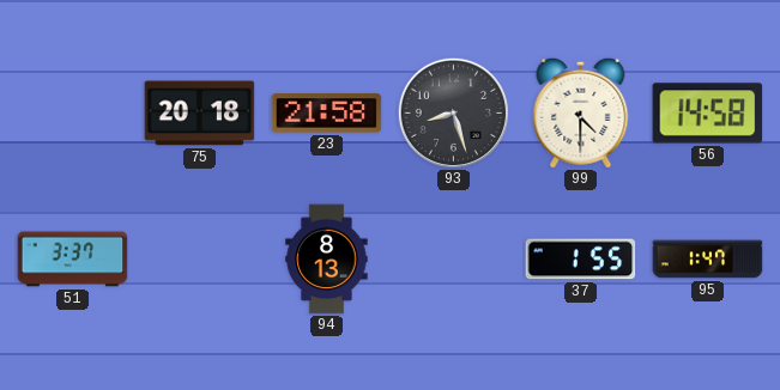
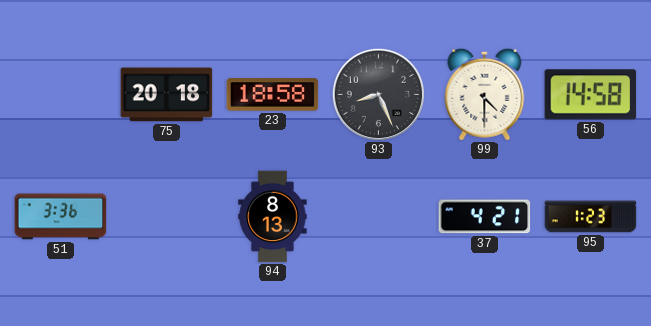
23: 21:58 -> 18:58
93: 8:27 -> 8:26
51: 3:37 -> 3:36
37: 1:55 -> 4:21
95: 1:47 -> 1:23
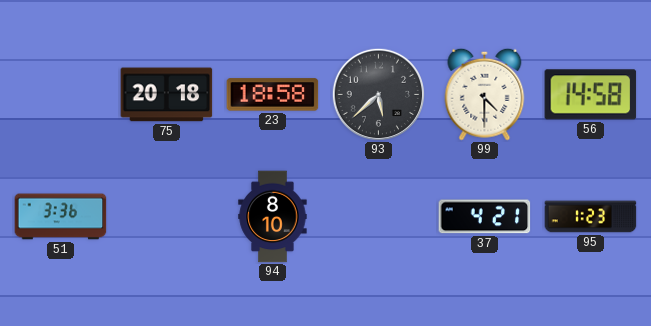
93: 8:26 -> 5:38
94: 8:13 -> 8:10
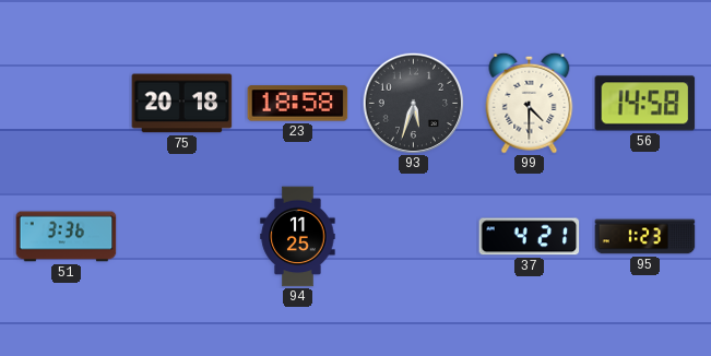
93: 5:38 -> 5:33
94: 8:10 -> 11:25
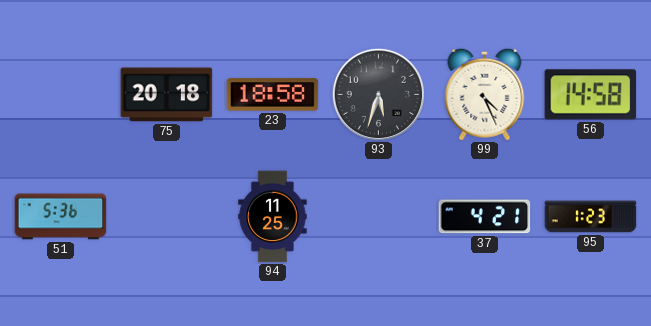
99: 4:30 -> 4:26
51: 3:36 -> 5:36
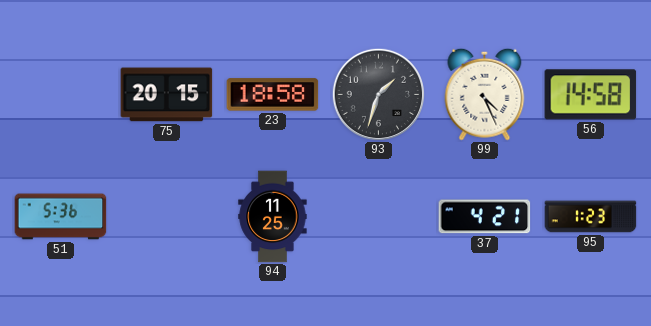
75: 20:18 -> 20:15
93: 5:33 -> 1:33
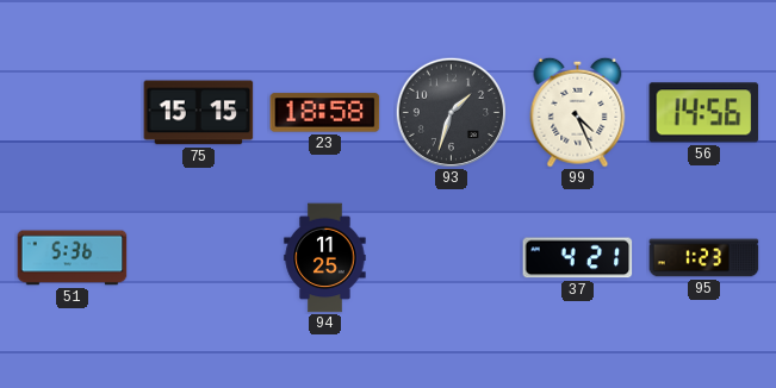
75: 20:15 -> 15:15
56: 14:58 -> 14:56
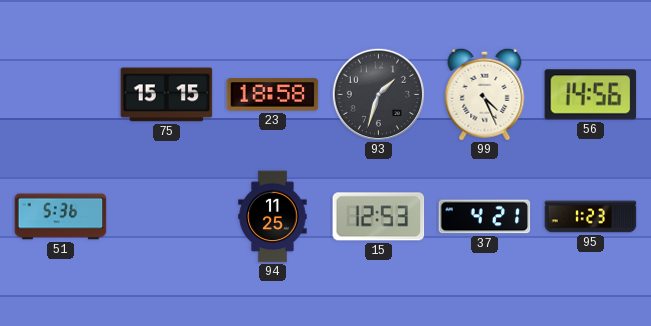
15: none -> 12:53
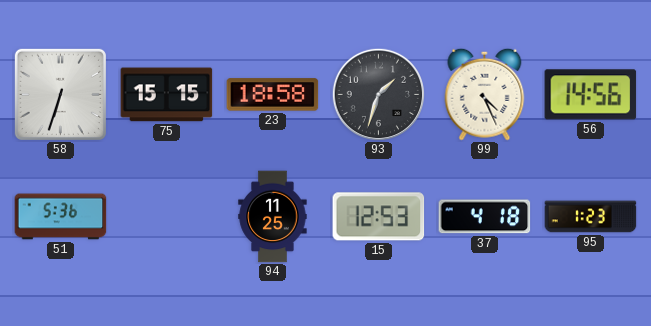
58: none -> 6:33
37: 4:21 -> 4:18
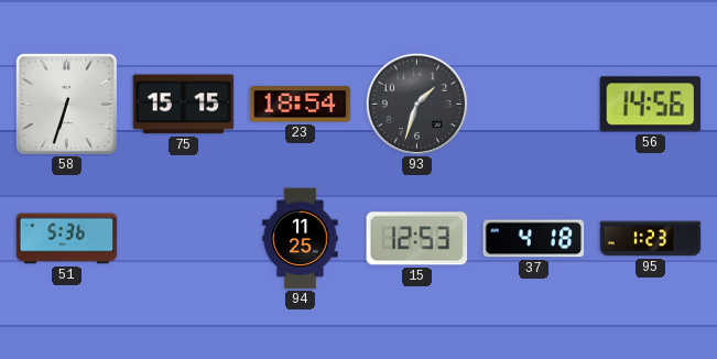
23: 18:58 -> 18:54
99: 4:26 -> none
